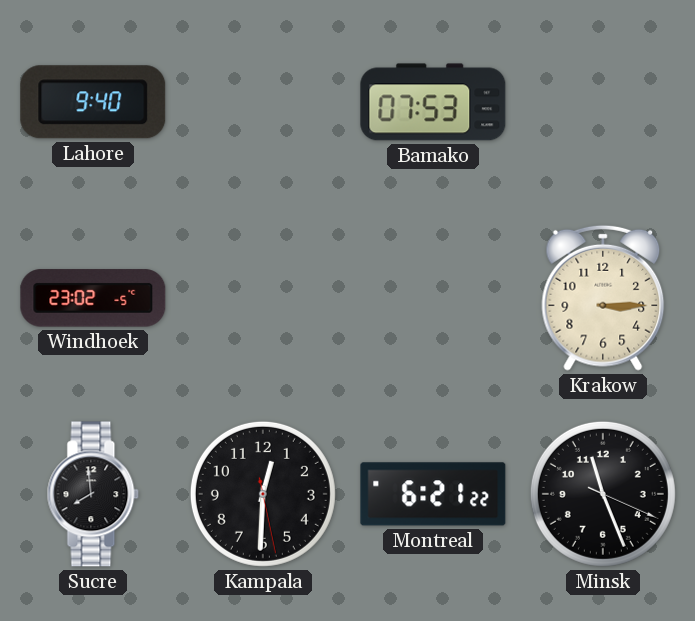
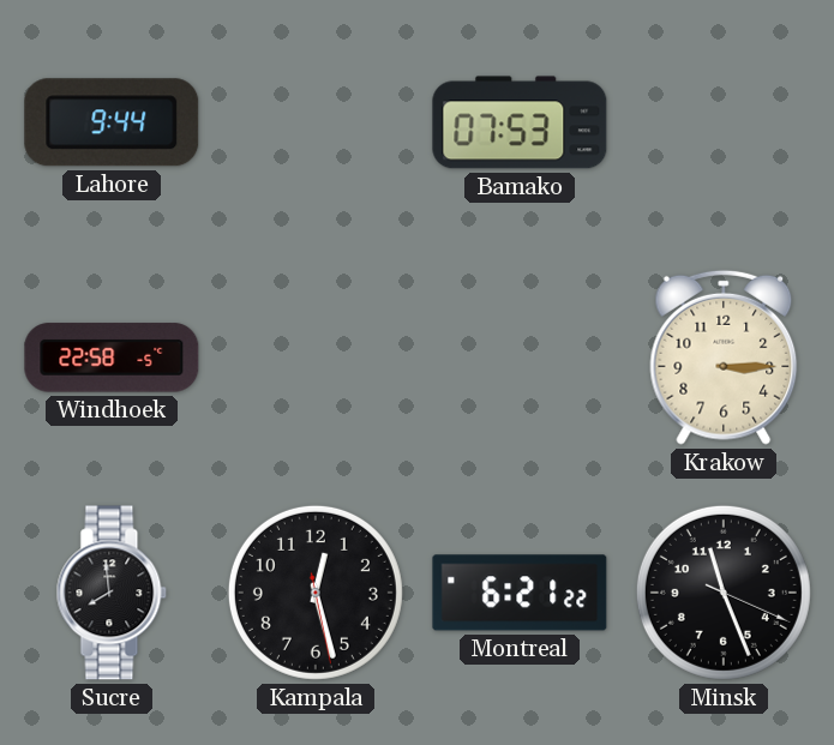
Lahore: 9:40 -> 9:44
Windhoek: 23:02 -> 22:58
Kampala: 12:30 -> 12:27
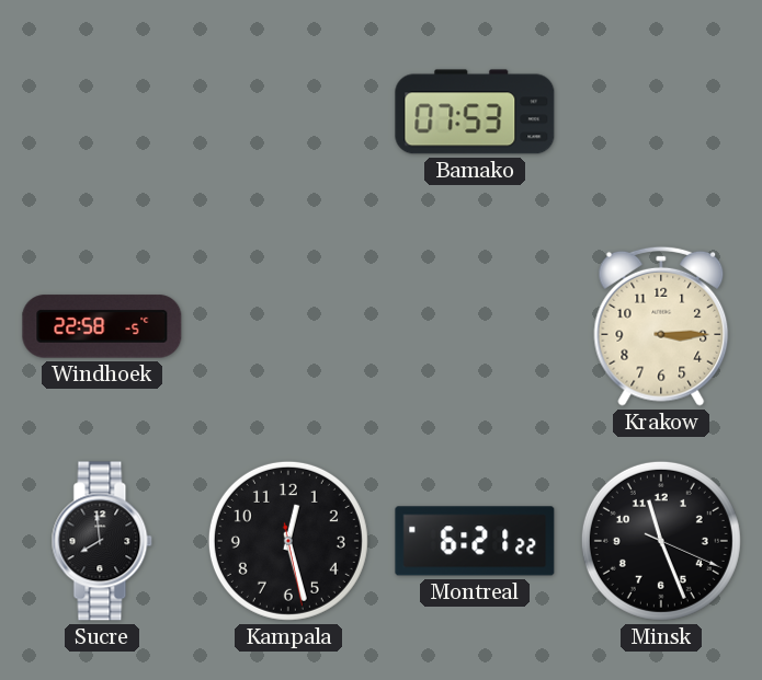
Lahore: 9:44 -> none
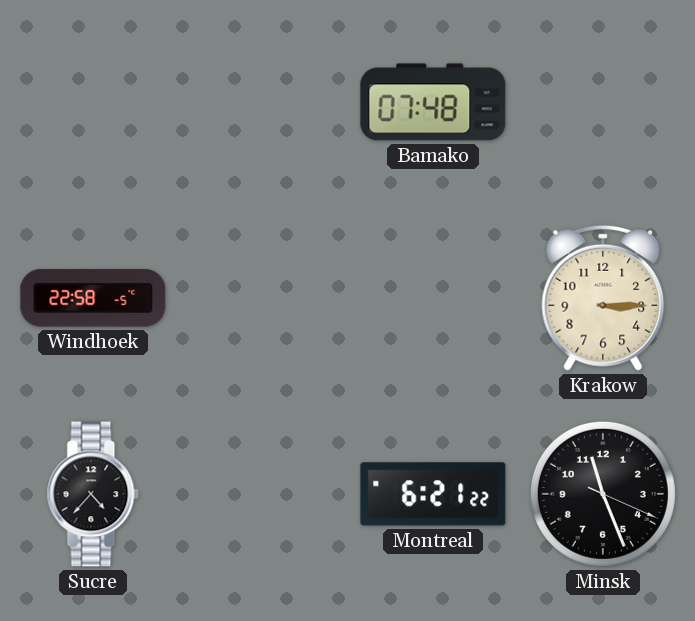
Bamako: 07:53 -> 07:48
Sucre: 7:59 -> 4:37
Kampala: 12:27 -> none
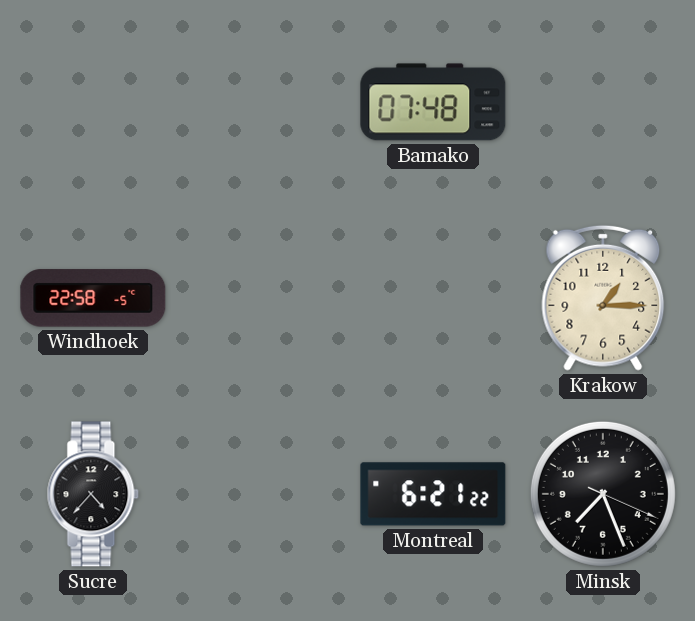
Krakow: 3:15 -> 1:15
Minsk: 11:26 -> 7:26
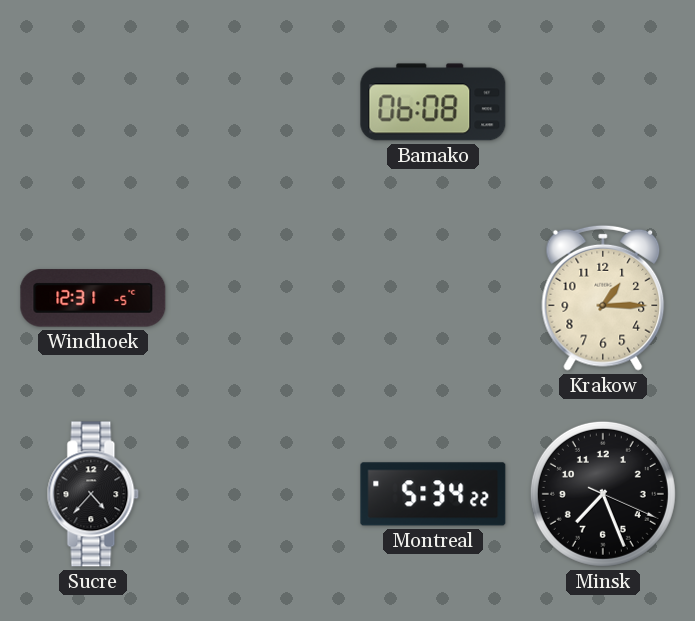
Bamako: 07:48 -> 06:08
Windhoek: 22:58 -> 12:31
Montreal: 6:21 -> 5:34
